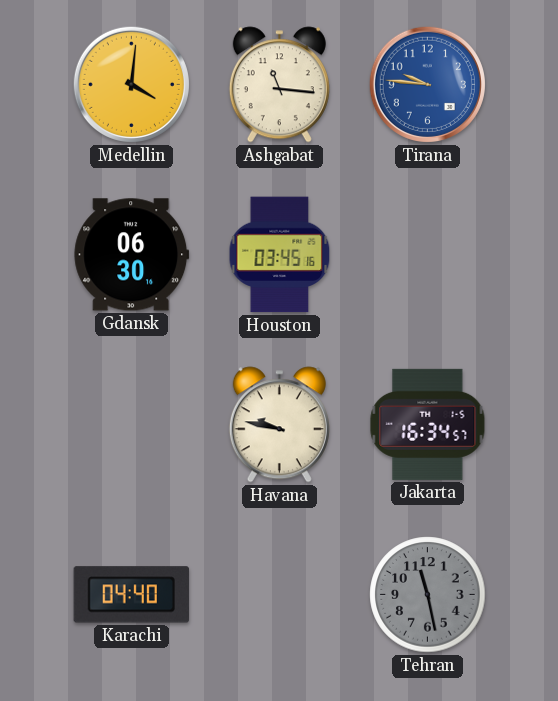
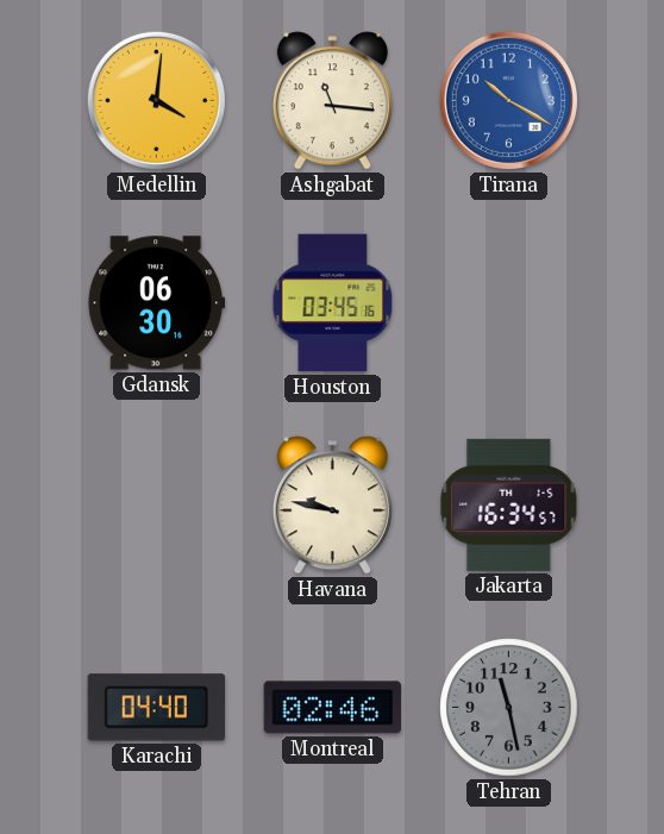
Tirana: 9:46 -> 10:20
Montreal: none -> 02:46
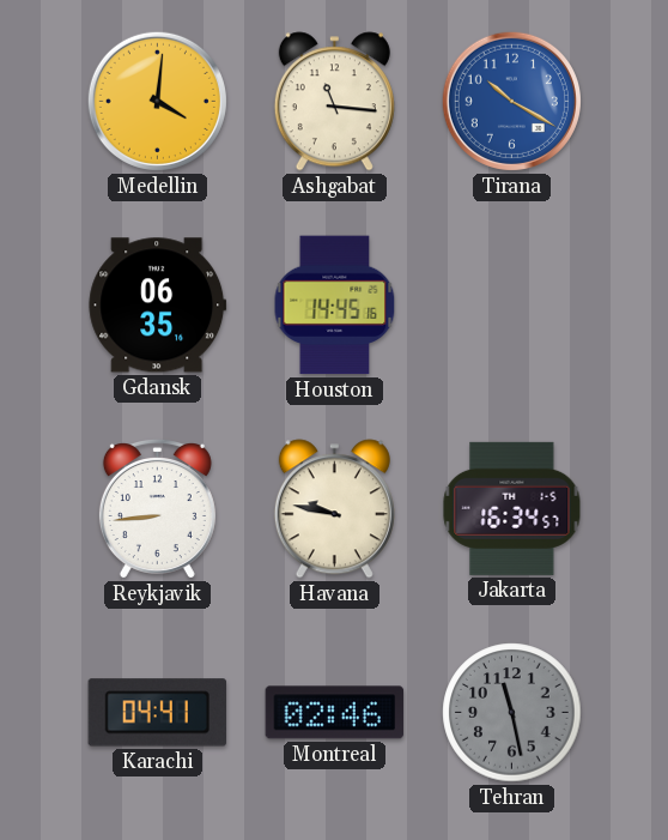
Gdansk: 06:30 -> 06:35
Houston: 03:45 -> 14:45
Reykjavik: none -> 8:44
Karachi: 04:40 -> 04:41
